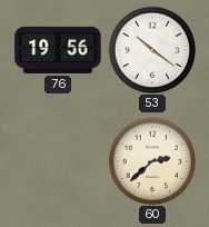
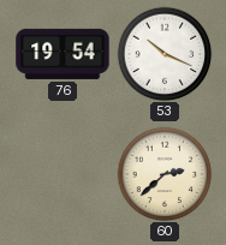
76: 19:56 -> 19:54
53: 10:21 -> 10:19
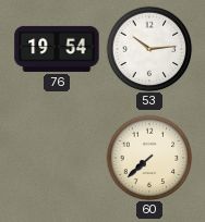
53: 10:19 -> 10:14
60: 2:38 -> 7:38
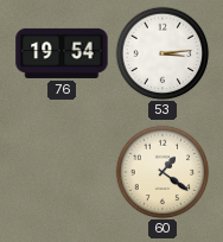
53: 10:14 -> 3:14
60: 7:38 -> 1:21
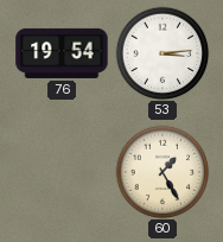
60: 1:21 -> 1:25
